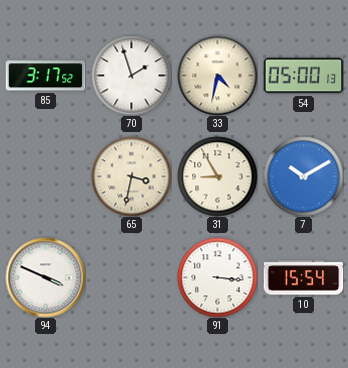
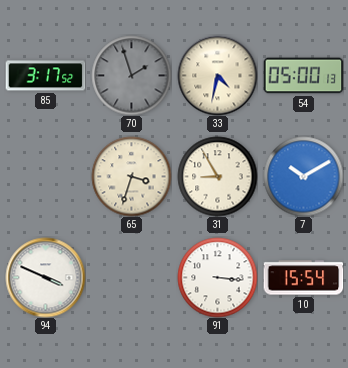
70 dial: white -> grey
65: 3:32 -> 3:33
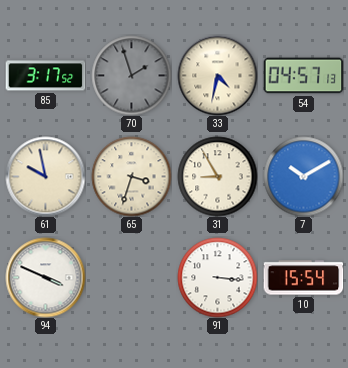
54: 05:00 -> 04:57
61: none -> 9:58
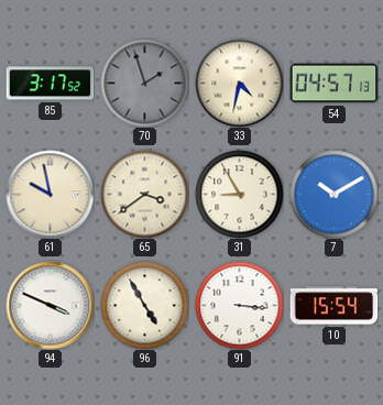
65: 3:33 -> 3:39
96: none -> 4:55
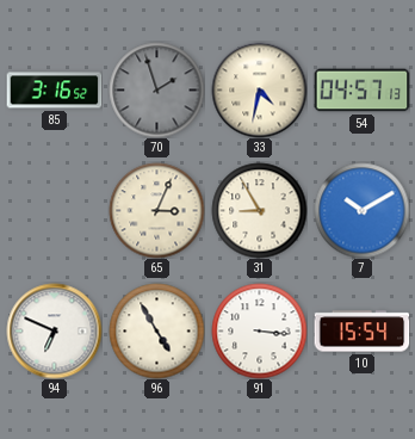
85: 3:17 -> 3:16
61: 9:58 -> none
65: 3:39 -> 3:04
94: 3:49 -> 6:49
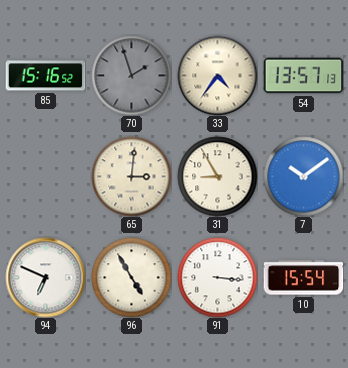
85: 3:16 -> 15:16
33: 4:32 -> 4:36
54: 04:57 -> 13:57
65: 3:04 -> 3:01
7: 10:10 -> 10:09
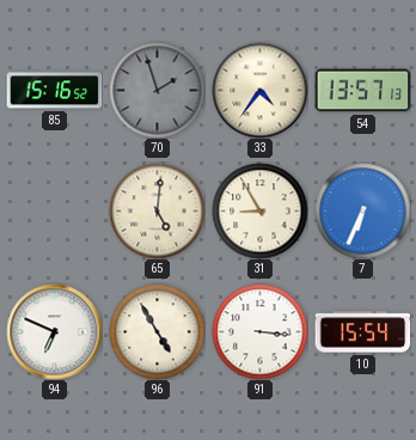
65: 3:01 -> 5:01
7: 10:09 -> 6:34
